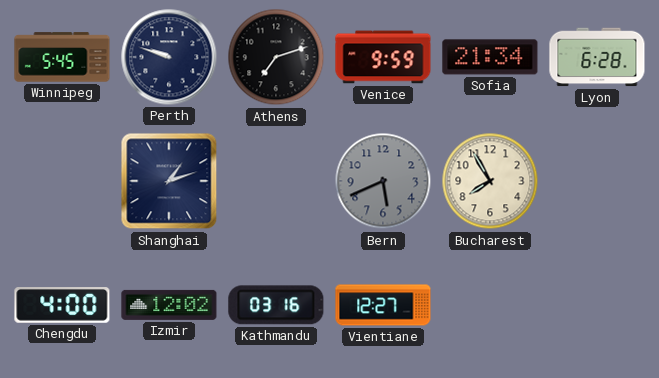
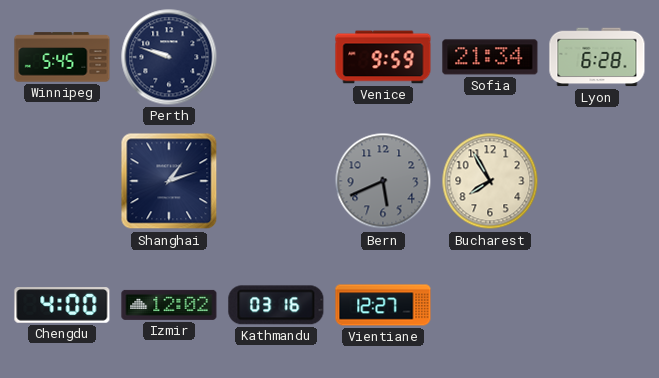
Athens: 7:12 -> none
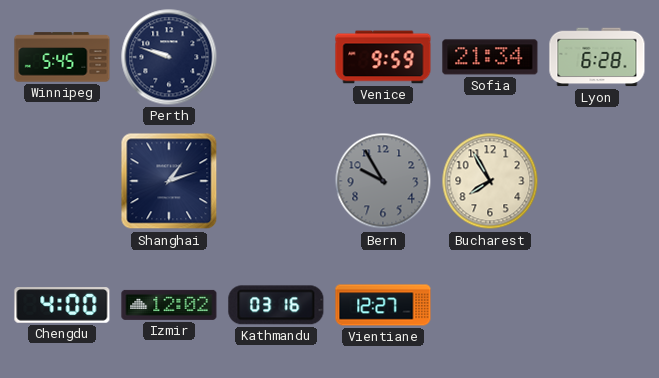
Bern: 5:41 -> 9:55
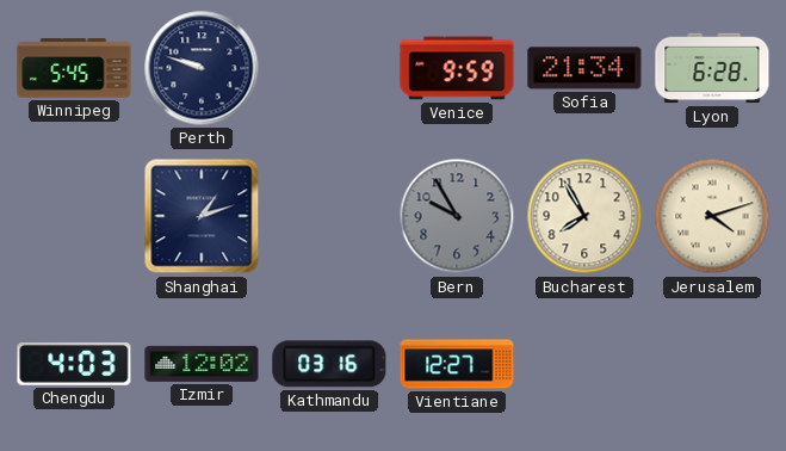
Jerusalem: none -> 4:12
Chengdu: 4:00 -> 4:03
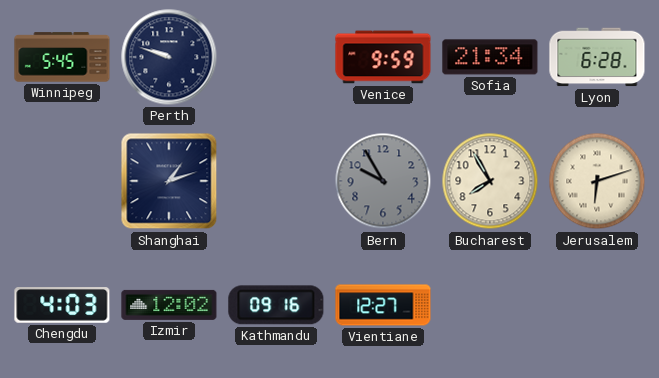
Jerusalem: 4:12 -> 6:12
Kathmandu: 03:16 -> 09:16
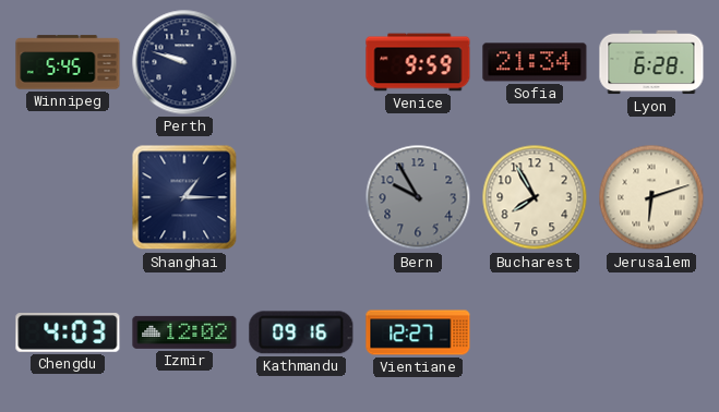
Shanghai: 1:12 -> 1:15
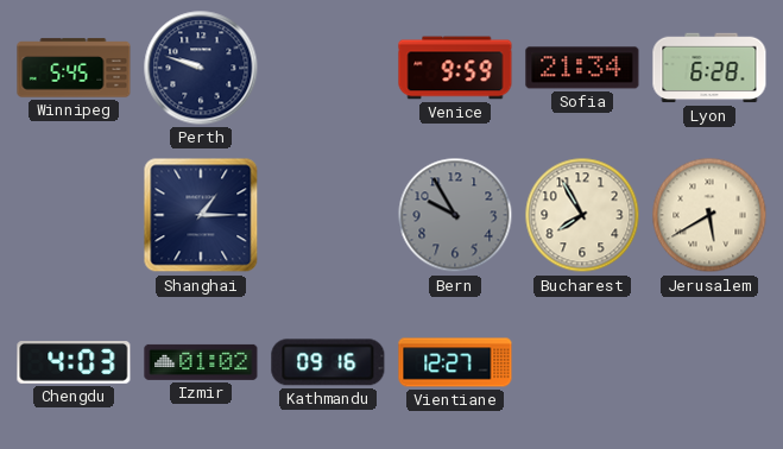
Jerusalem: 6:12 -> 5:40
Izmir: 12:02 -> 01:02
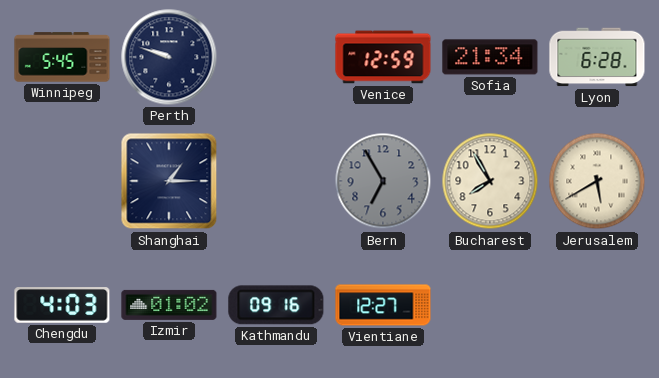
Venice: 9:59 -> 12:59
Bern: 9:55 -> 6:55
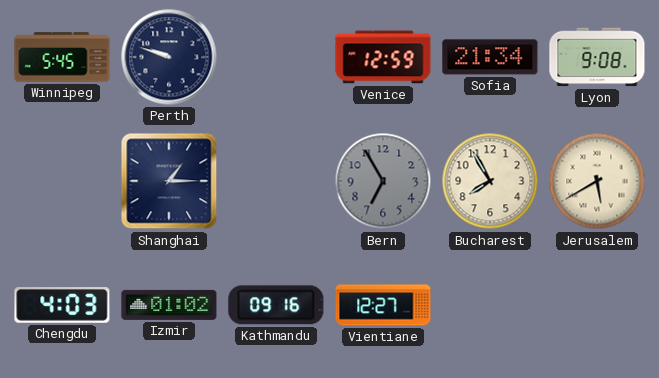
Lyon: 6:28 -> 9:08
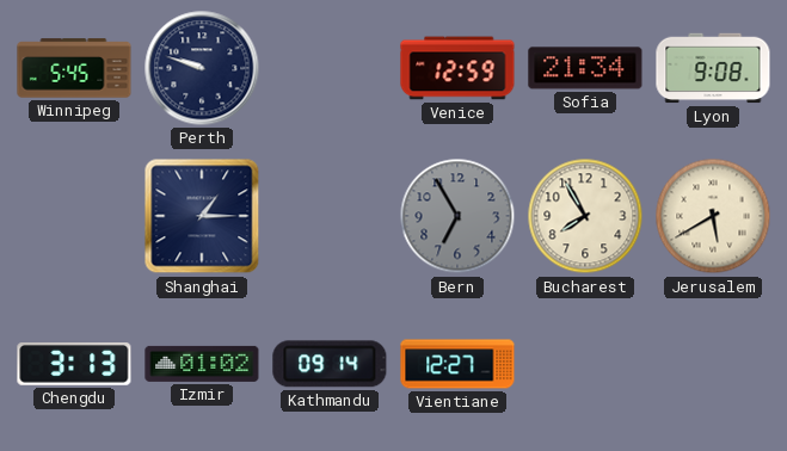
Chengdu: 4:03 -> 3:13
Kathmandu: 09:16 -> 09:14
